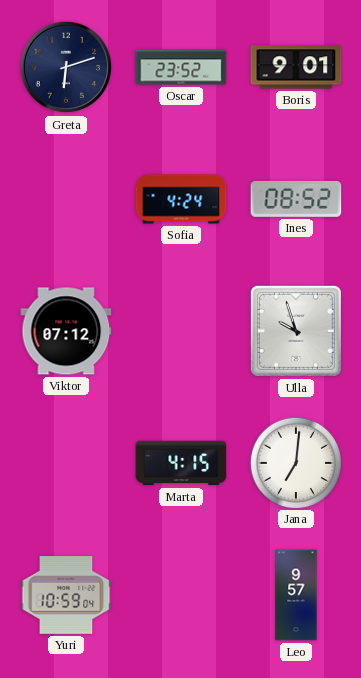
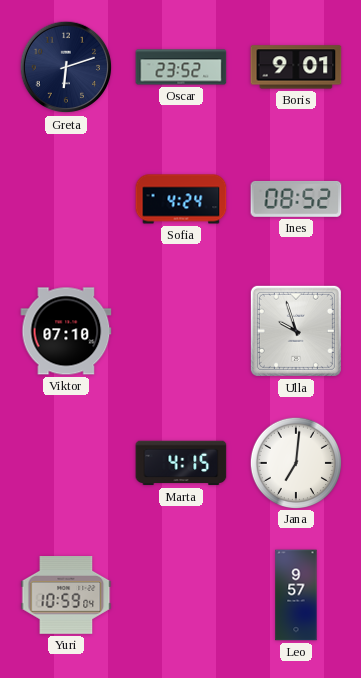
Viktor: 07:12 -> 07:10
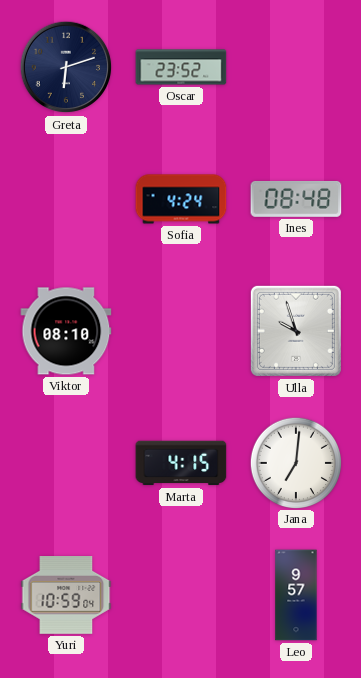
Boris: 9:01 -> none
Ines: 08:52 -> 08:48
Viktor: 07:10 -> 08:10
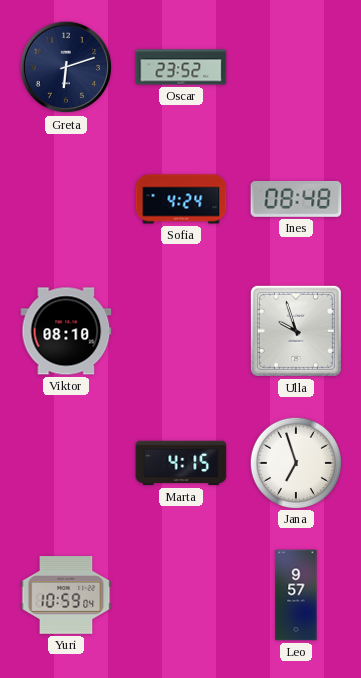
Jana: 7:01 -> 6:57
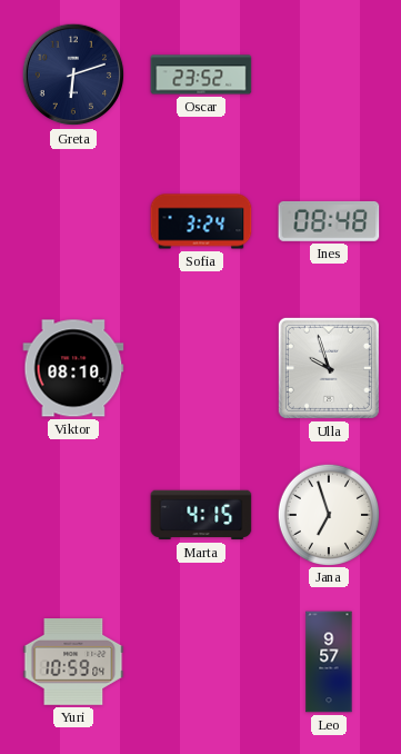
Sofia: 4:24 -> 3:24
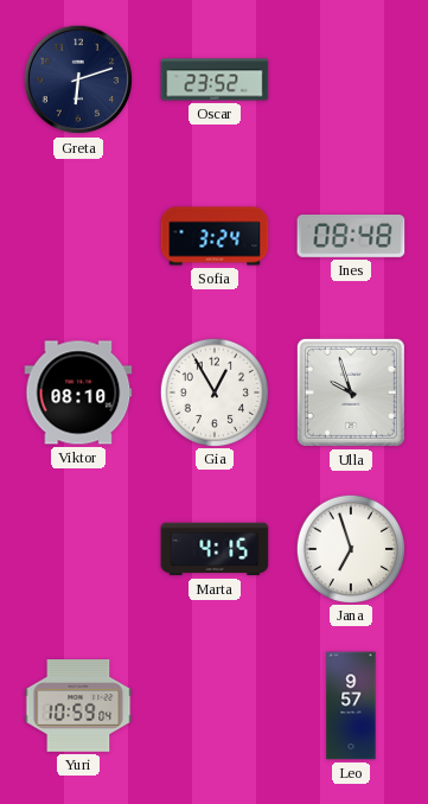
Gia: none -> 12:55
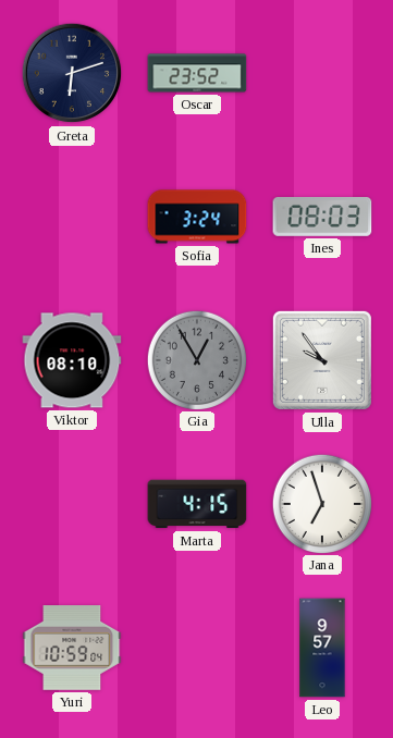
Ines: 08:48 -> 08:03
Gia dial: white -> grey
Ulla: 9:57 -> 9:54
